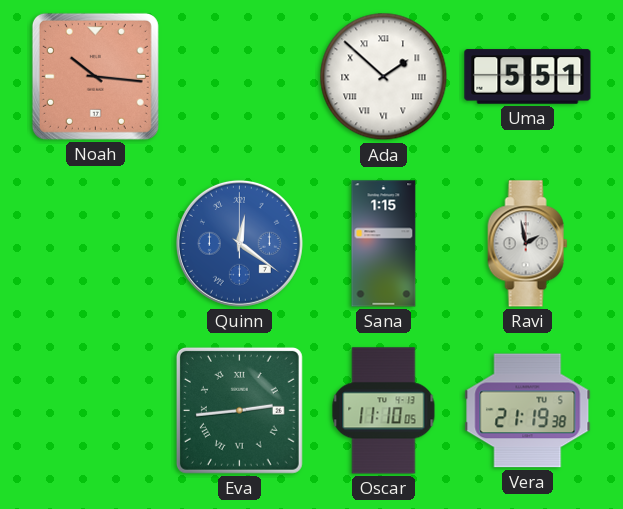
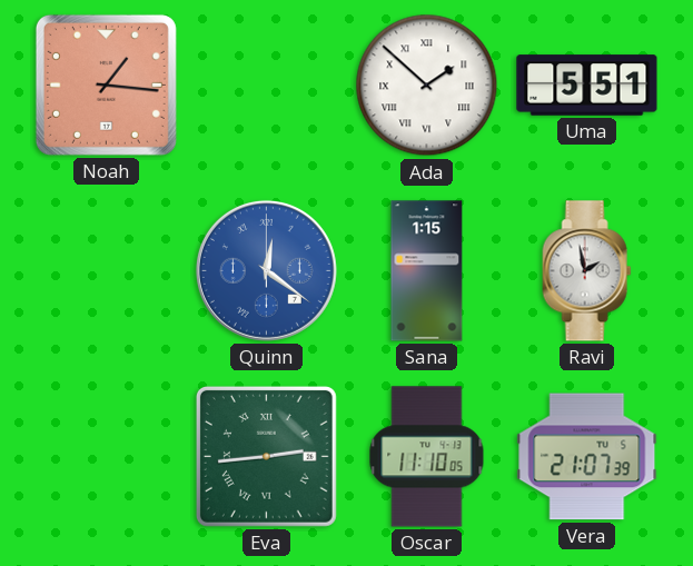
Noah: 10:16 -> 1:16
Vera: 21:19 -> 21:07
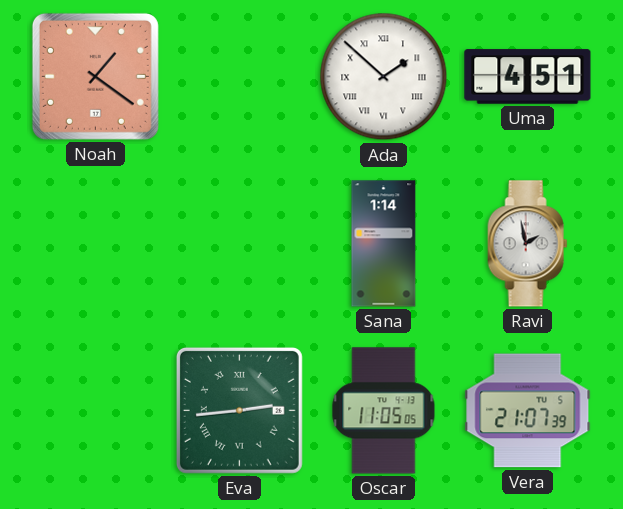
Noah: 1:16 -> 1:21
Uma: 5:51 -> 4:51
Quinn: 12:21 -> none
Sana: 1:15 -> 1:14
Oscar: 11:10 -> 11:05
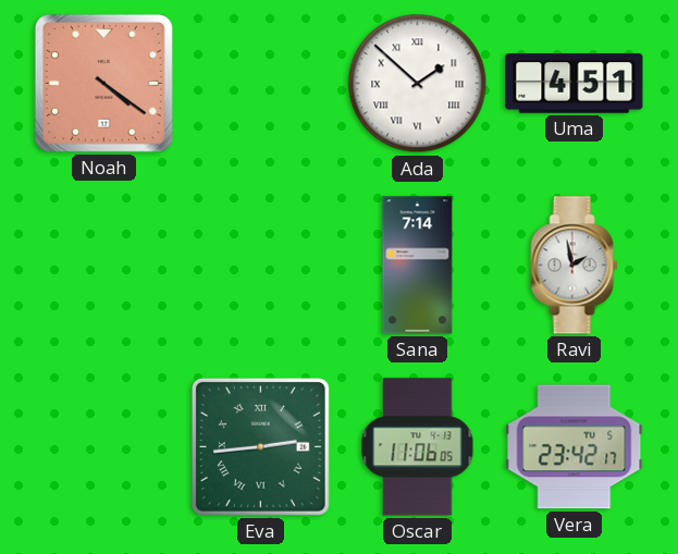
Noah: 1:21 -> 4:21
Sana: 1:14 -> 7:14
Oscar: 11:05 -> 11:06
Vera: 21:07 -> 23:42
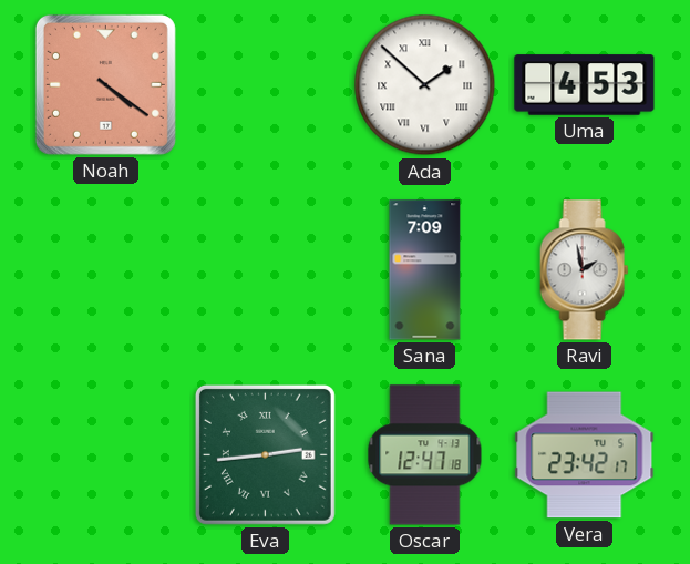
Uma: 4:51 -> 4:53
Sana: 7:14 -> 7:09
Oscar: 11:06 -> 12:47
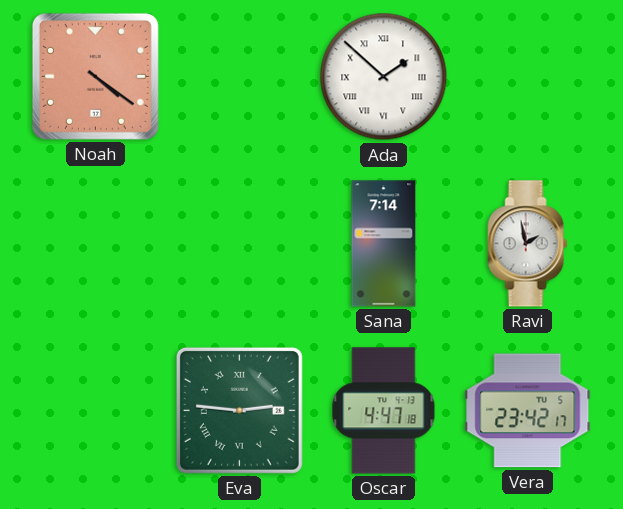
Uma: 4:53 -> none
Sana: 7:09 -> 7:14
Eva: 2:44 -> 2:46
Oscar: 12:47 -> 4:47
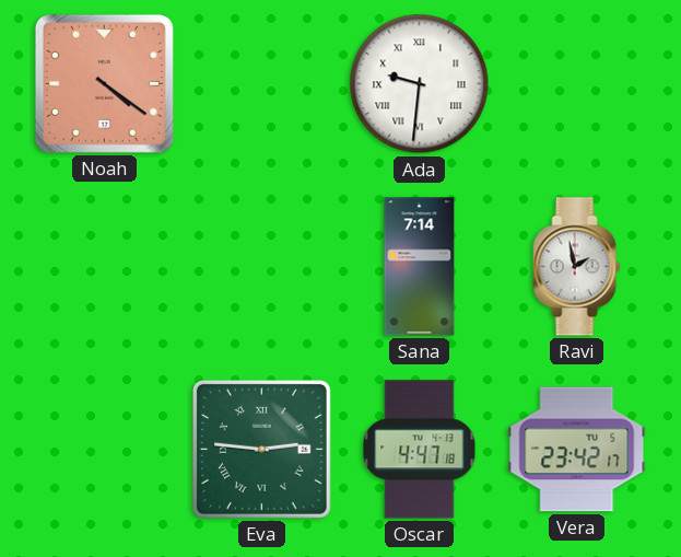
Ada: 1:52 -> 9:31
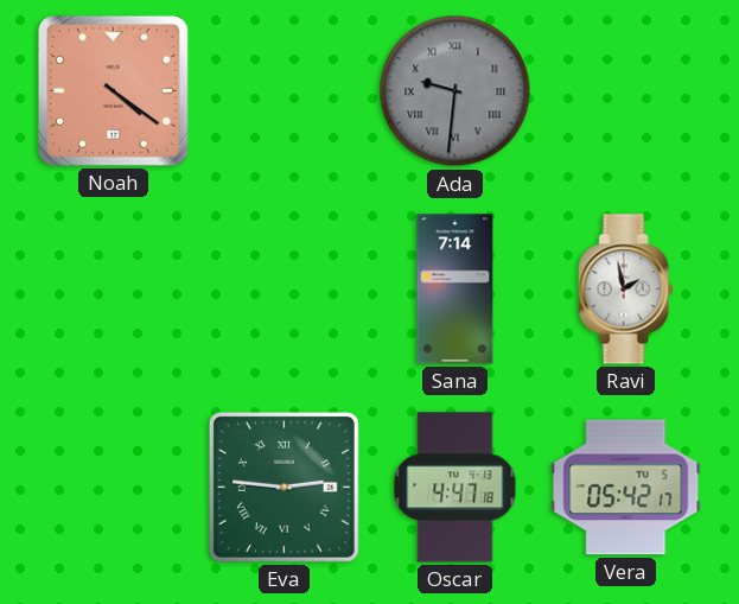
Ada dial: white -> grey
Vera: 23:42 -> 05:42
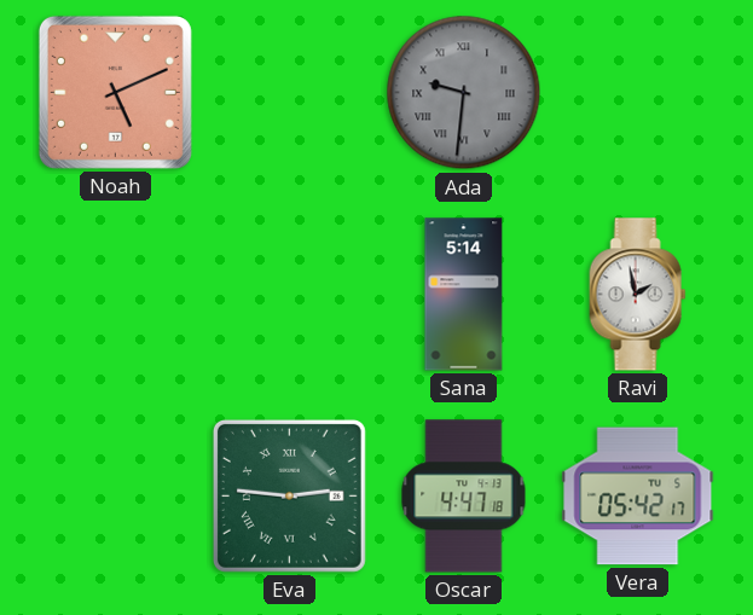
Noah: 4:21 -> 5:11
Sana: 7:14 -> 5:14
